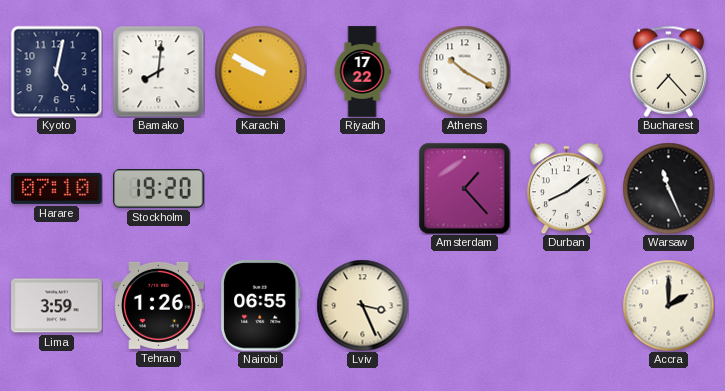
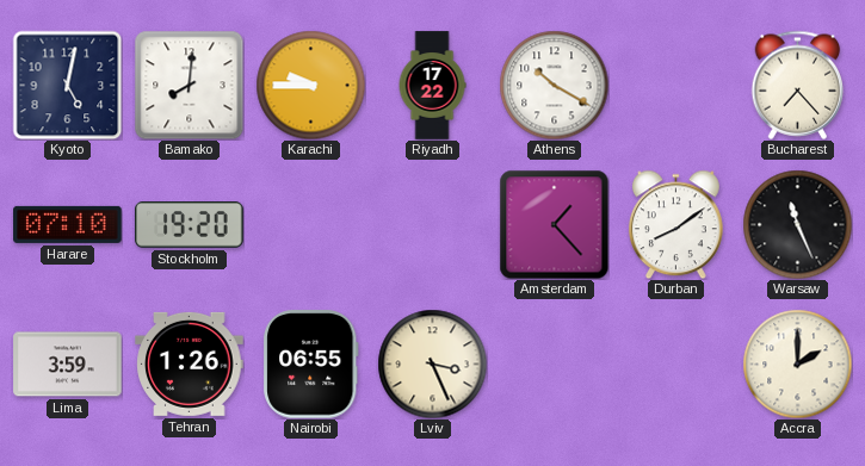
Karachi: 9:50 -> 9:45
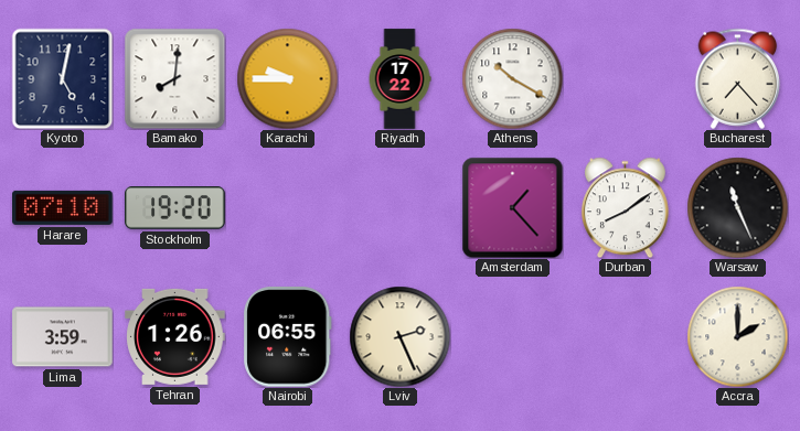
Lviv: 3:26 -> 2:26
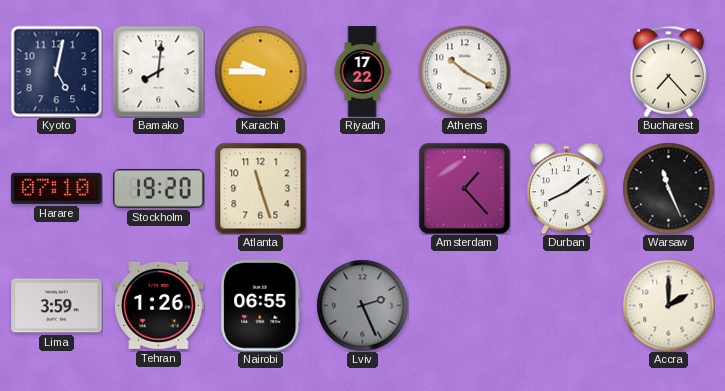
Atlanta: none -> 11:27
Lviv dial: cream -> grey
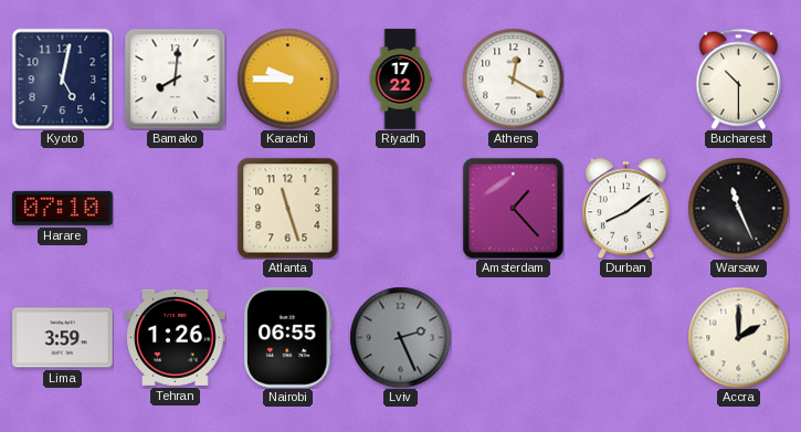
Athens: 10:20 -> 12:20
Bucharest: 7:23 -> 10:30
Stockholm: 19:20 -> none
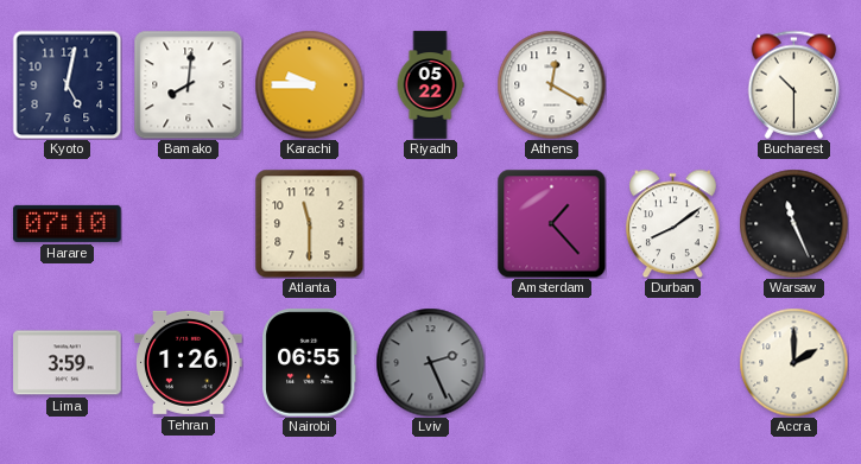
Riyadh: 17:22 -> 05:22
Atlanta: 11:27 -> 11:30
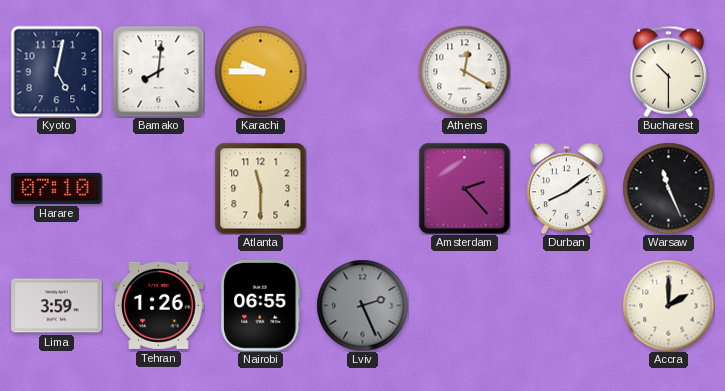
Riyadh: 05:22 -> none
Amsterdam: 1:23 -> 2:23
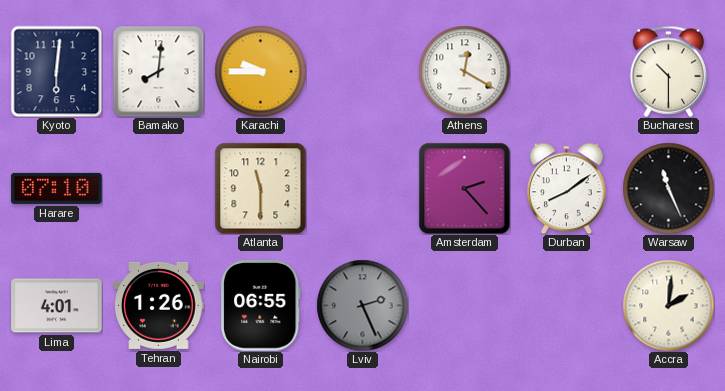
Kyoto: 5:02 -> 6:01
Lima: 3:59 -> 4:01
Accra: 2:00 -> 2:01
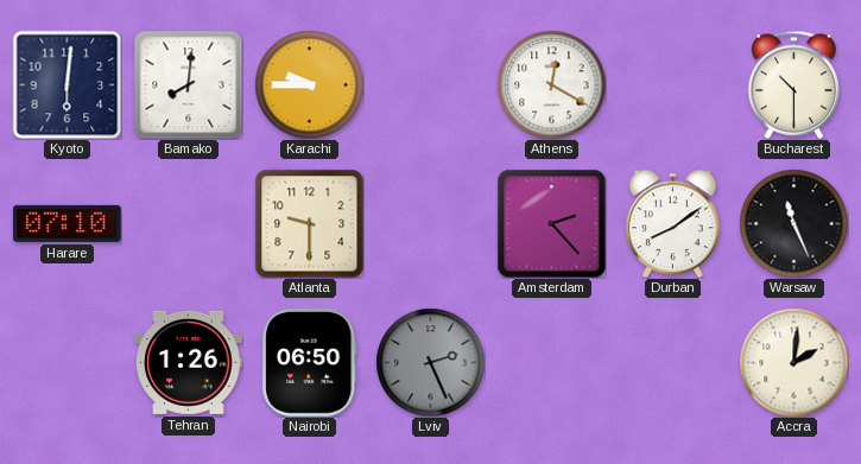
Atlanta: 11:30 -> 9:30
Lima: 4:01 -> none
Nairobi: 06:55 -> 06:50
